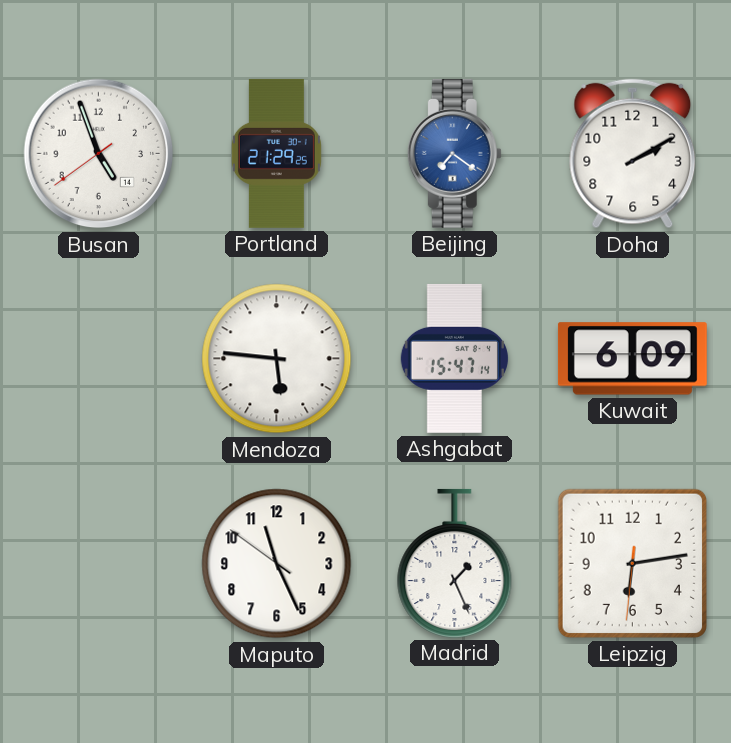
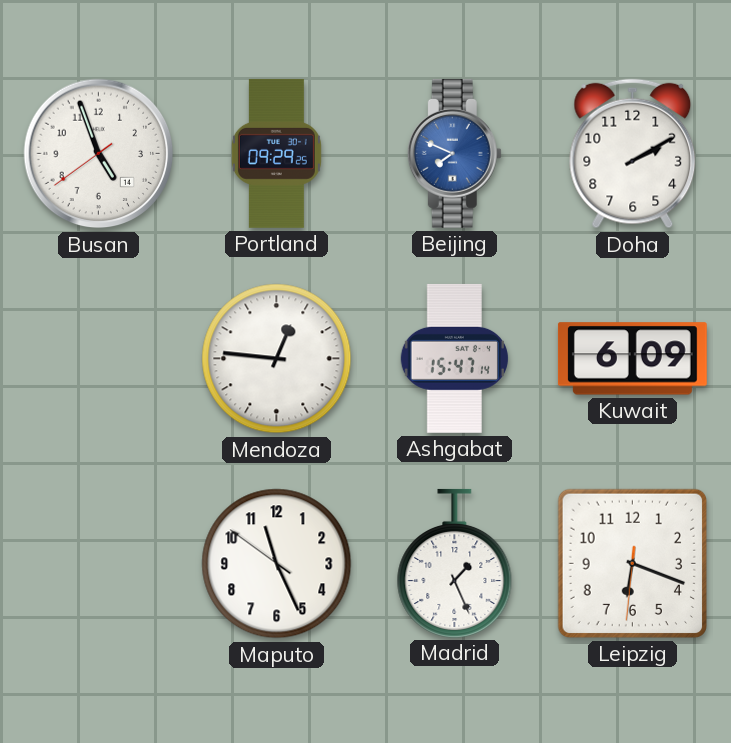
Portland: 21:29 -> 09:29
Beijing: 7:21 -> 7:49
Mendoza: 5:46 -> 12:46
Leipzig: 6:13 -> 6:18
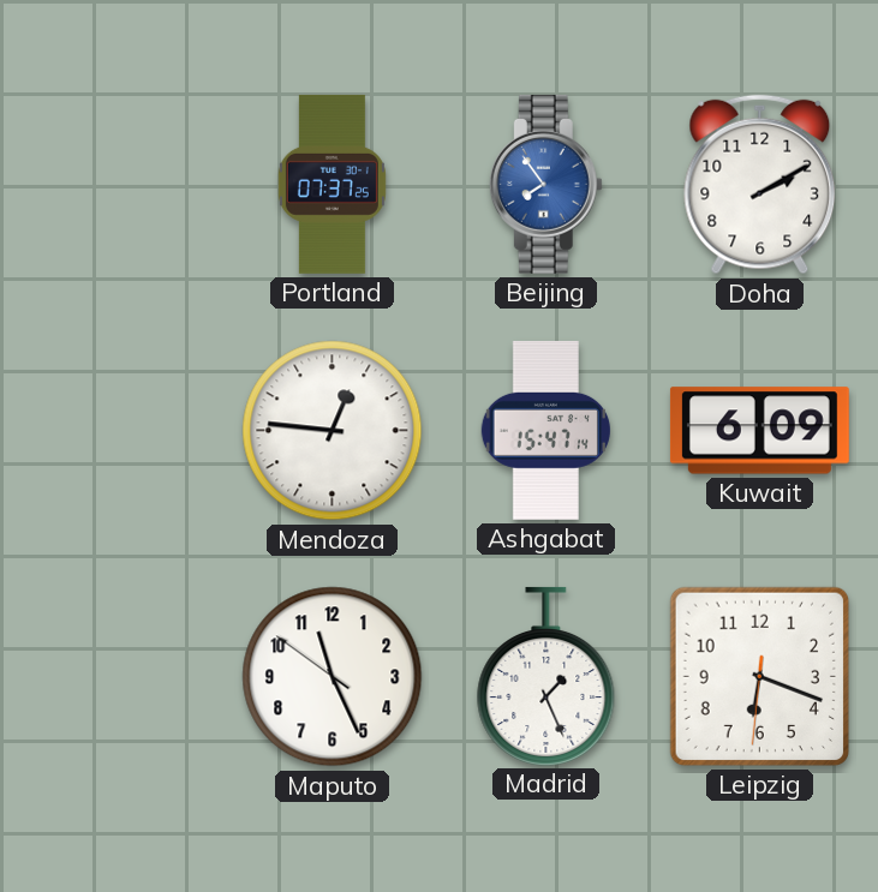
Busan: 4:56 -> none
Portland: 09:29 -> 07:37
Beijing: 7:49 -> 7:54
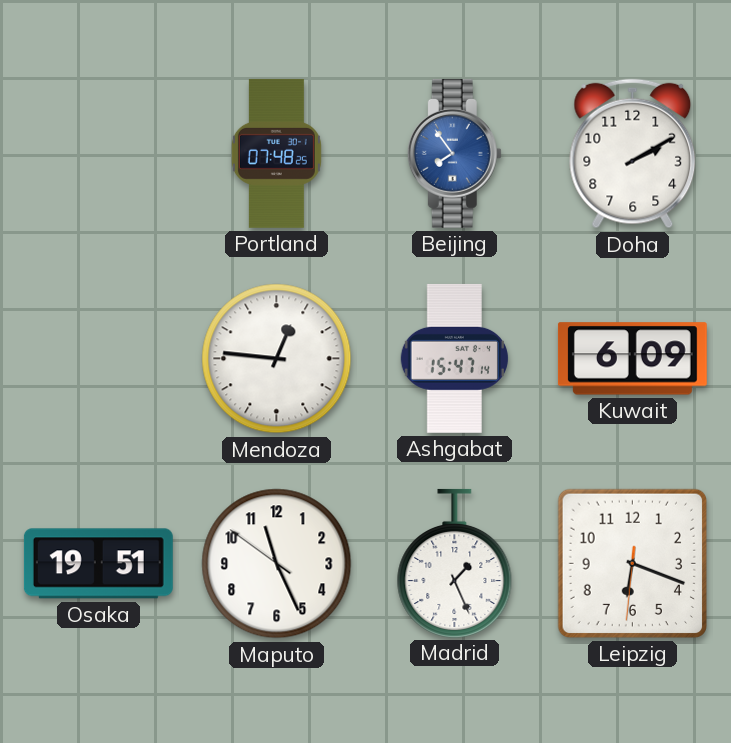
Portland: 07:37 -> 07:48
Osaka: none -> 19:51
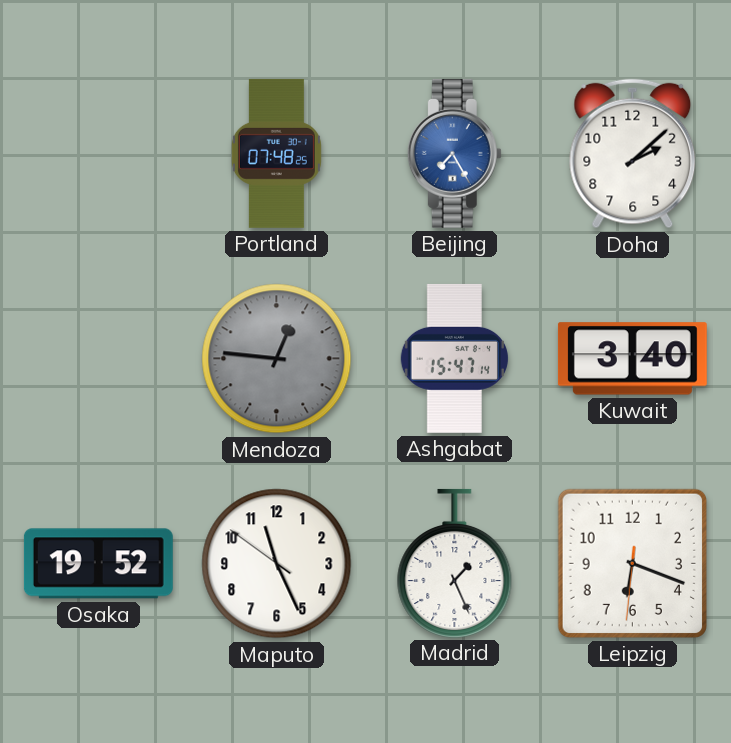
Beijing: 7:54 -> 7:25
Doha: 2:10 -> 2:08
Mendoza dial: white -> grey
Kuwait: 6:09 -> 3:40
Osaka: 19:51 -> 19:52
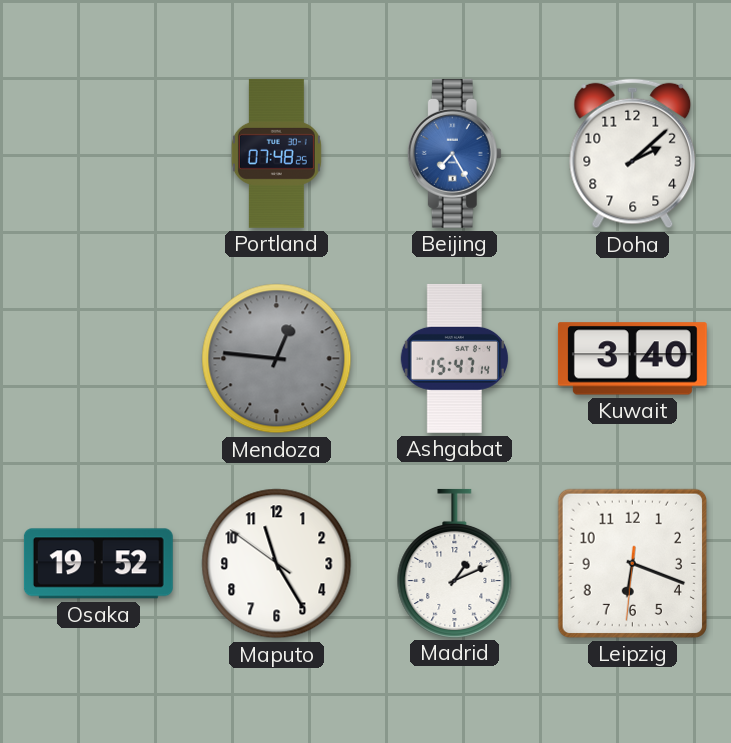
Maputo: 11:25 -> 11:24
Madrid: 1:26 -> 1:11
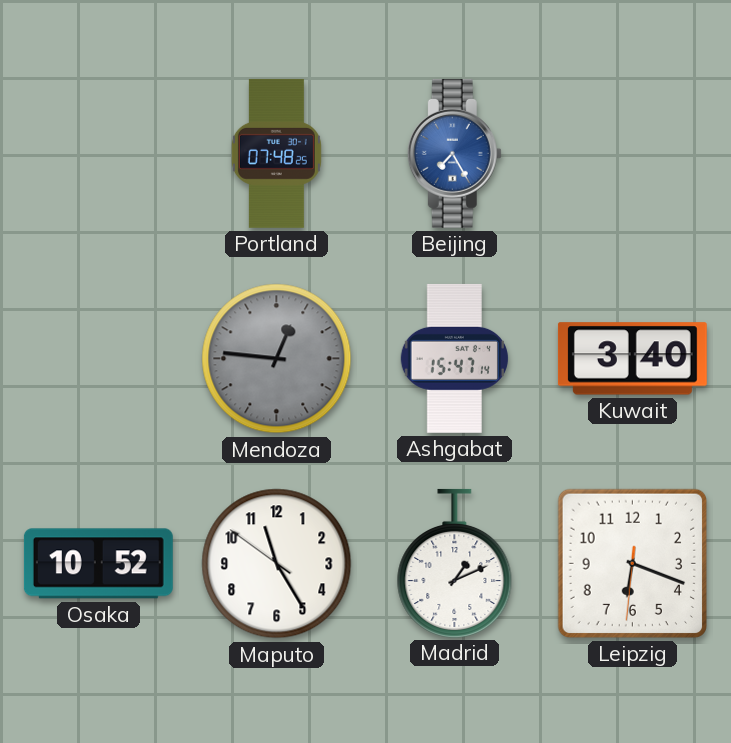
Doha: 2:08 -> none
Osaka: 19:52 -> 10:52
